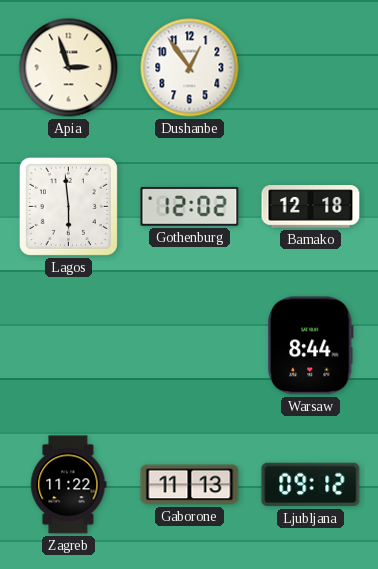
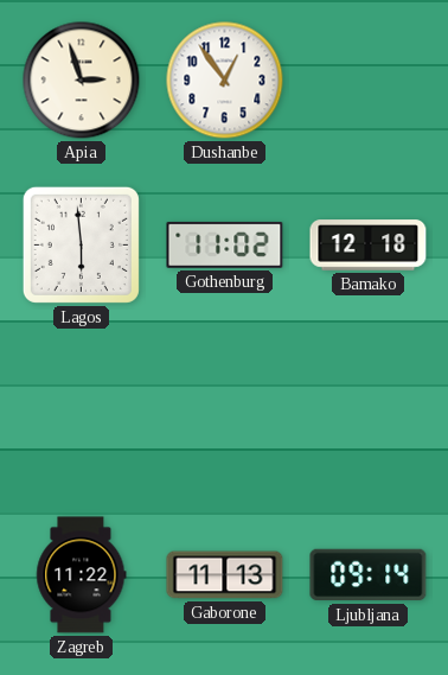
Gothenburg: 12:02 -> 11:02
Warsaw: 8:44 -> none
Ljubljana: 09:12 -> 09:14
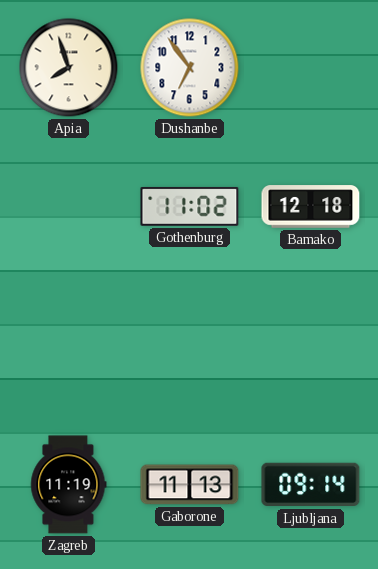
Apia: 2:57 -> 7:57
Dushanbe: 12:54 -> 6:54
Lagos: 5:59 -> none
Zagreb: 11:22 -> 11:19
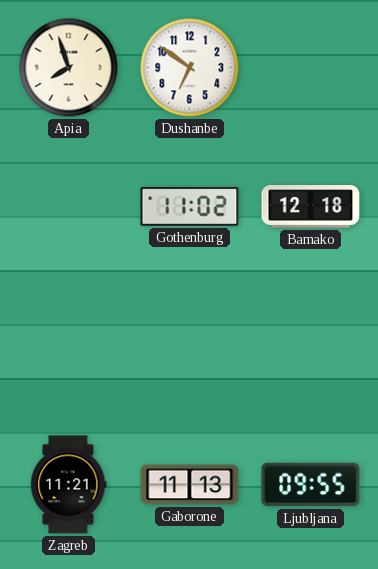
Dushanbe: 6:54 -> 6:51
Zagreb: 11:19 -> 11:21
Ljubljana: 09:14 -> 09:55
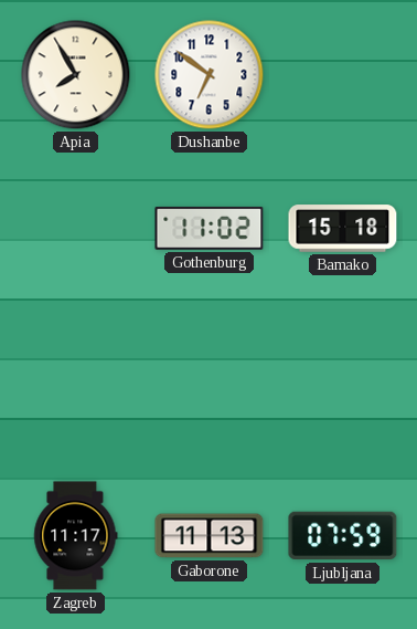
Apia: 7:57 -> 7:55
Bamako: 12:18 -> 15:18
Zagreb: 11:21 -> 11:17
Ljubljana: 09:55 -> 07:59
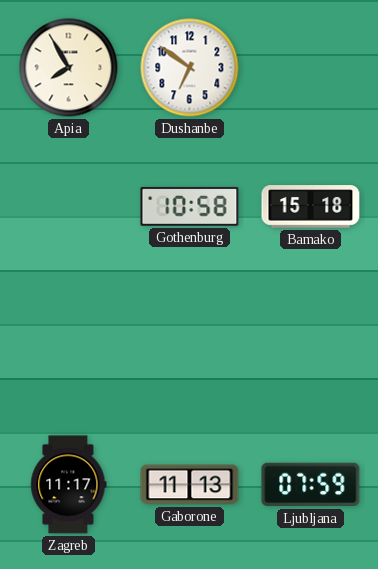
Gothenburg: 11:02 -> 10:58
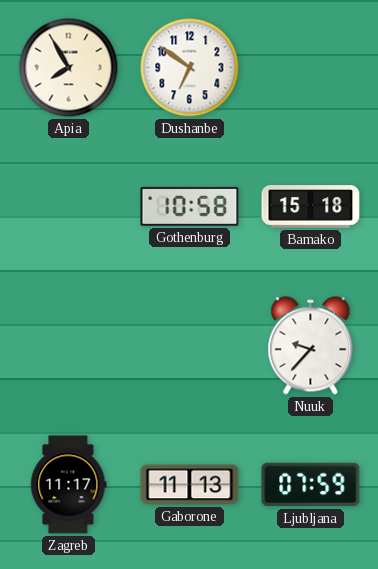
Nuuk: none -> 9:37
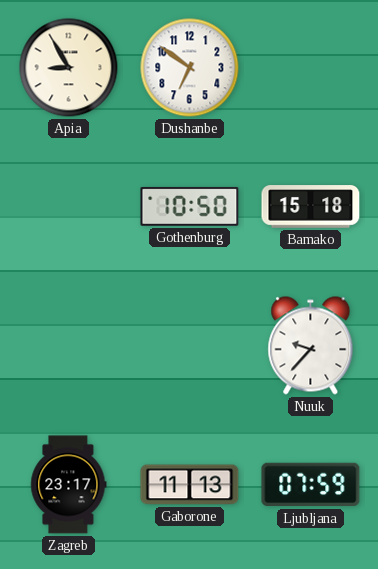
Apia: 7:55 -> 8:55
Gothenburg: 10:58 -> 10:50
Zagreb: 11:17 -> 23:17
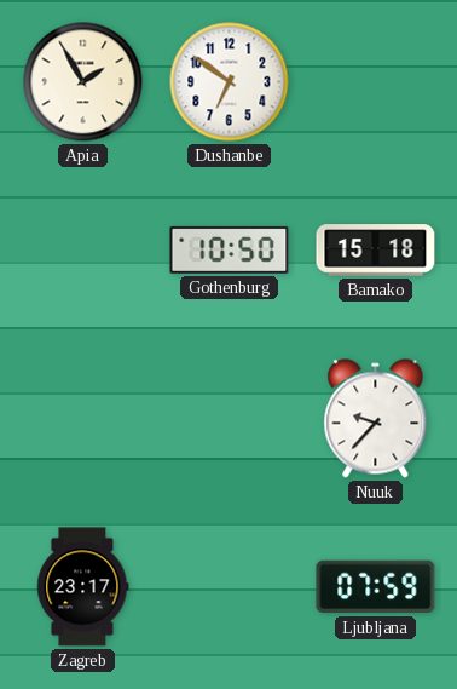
Apia: 8:55 -> 1:55
Gaborone: 11:13 -> none
